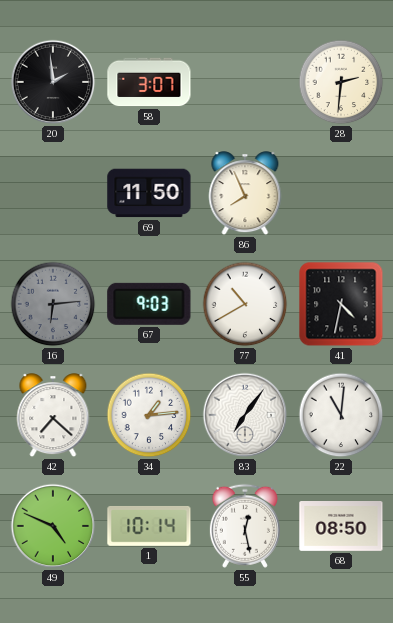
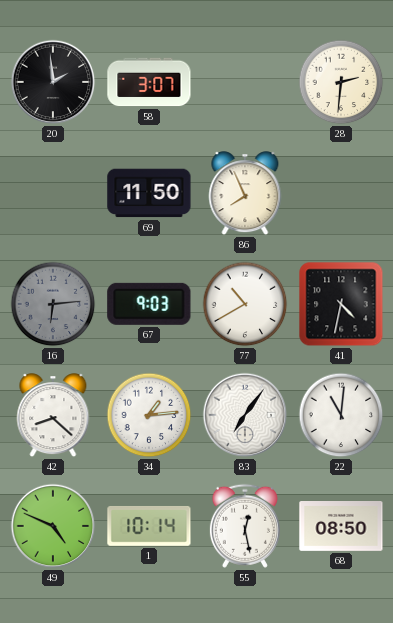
42: 7:22 -> 8:22
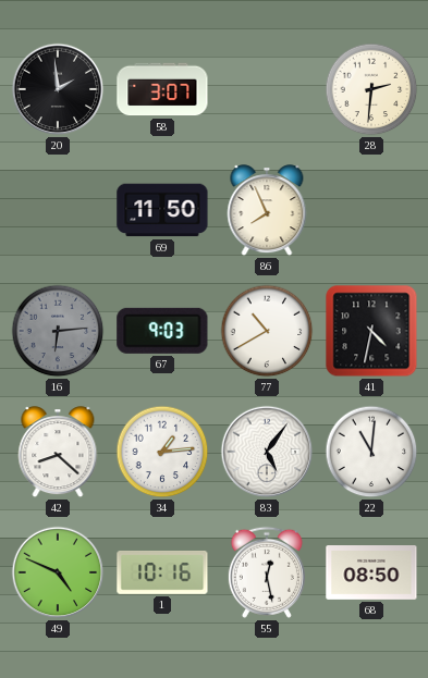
83: 7:06 -> 5:06
1: 10:14 -> 10:16
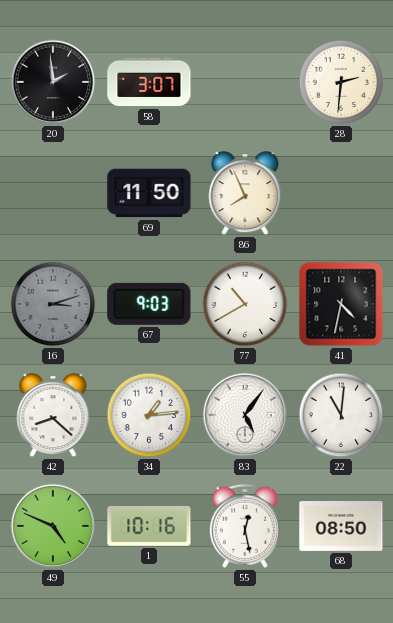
16: 6:14 -> 3:12
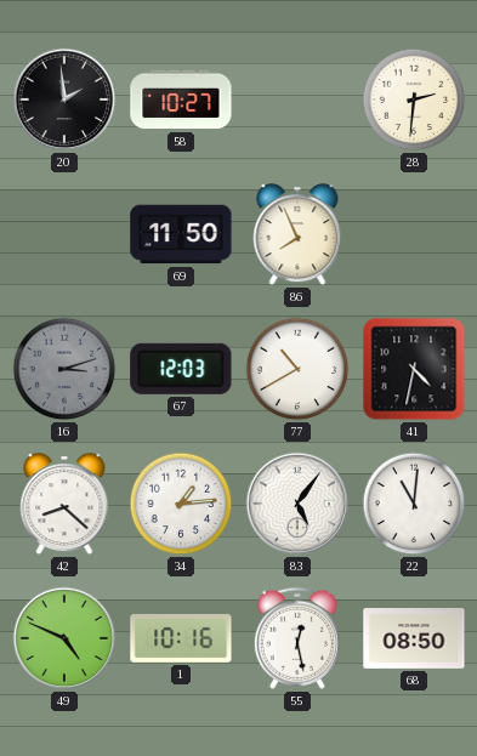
58: 3:07 -> 10:27
67: 9:03 -> 12:03
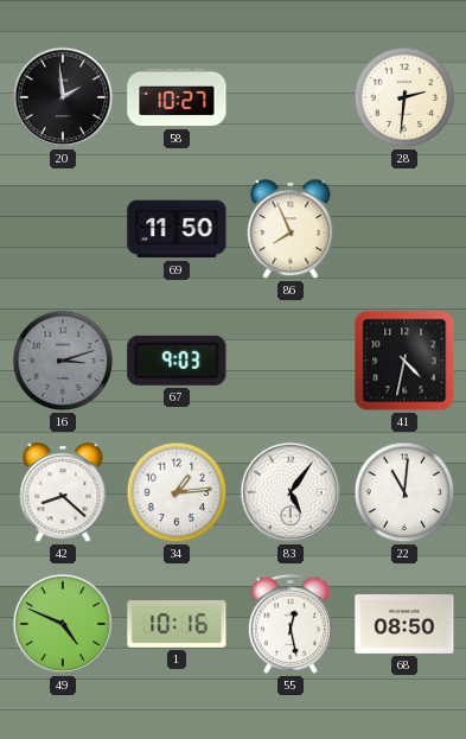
67: 12:03 -> 9:03
77: 10:40 -> none
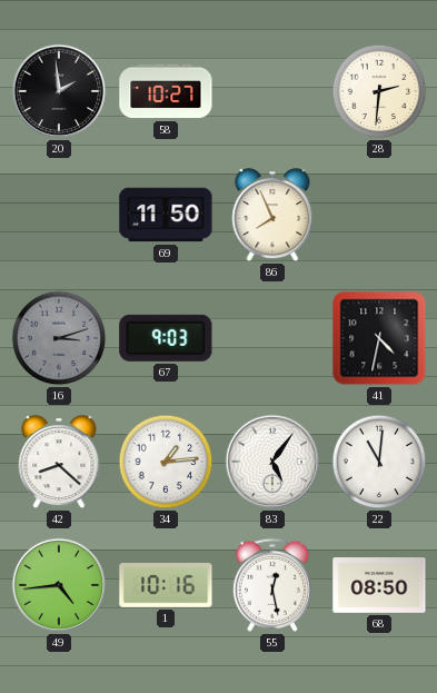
49: 4:49 -> 4:44
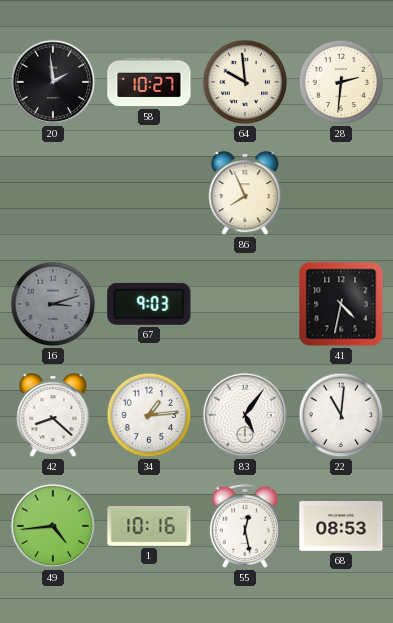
64: none -> 9:59
69: 11:50 -> none
68: 08:50 -> 08:53
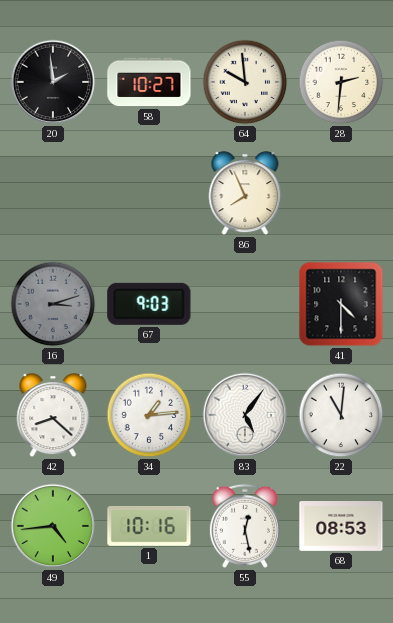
41: 4:32 -> 4:30
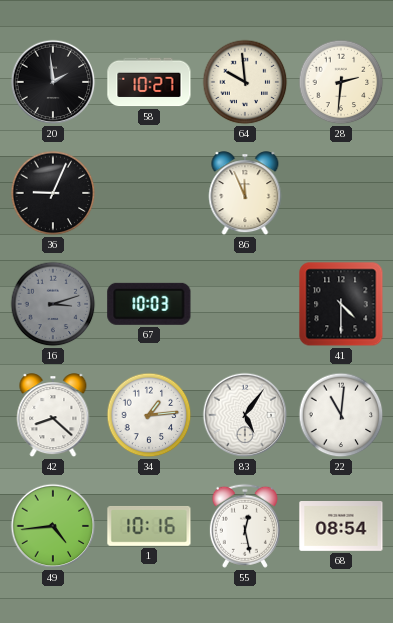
36: none -> 9:04
86: 7:56 -> 11:56
67: 9:03 -> 10:03
68: 08:53 -> 08:54
